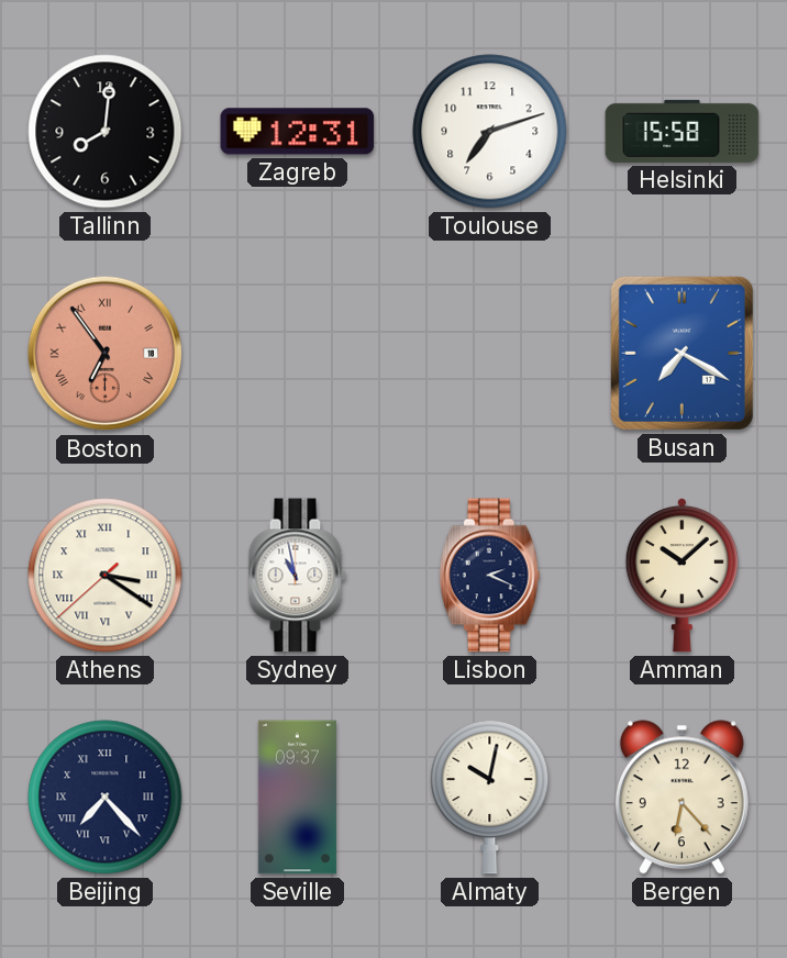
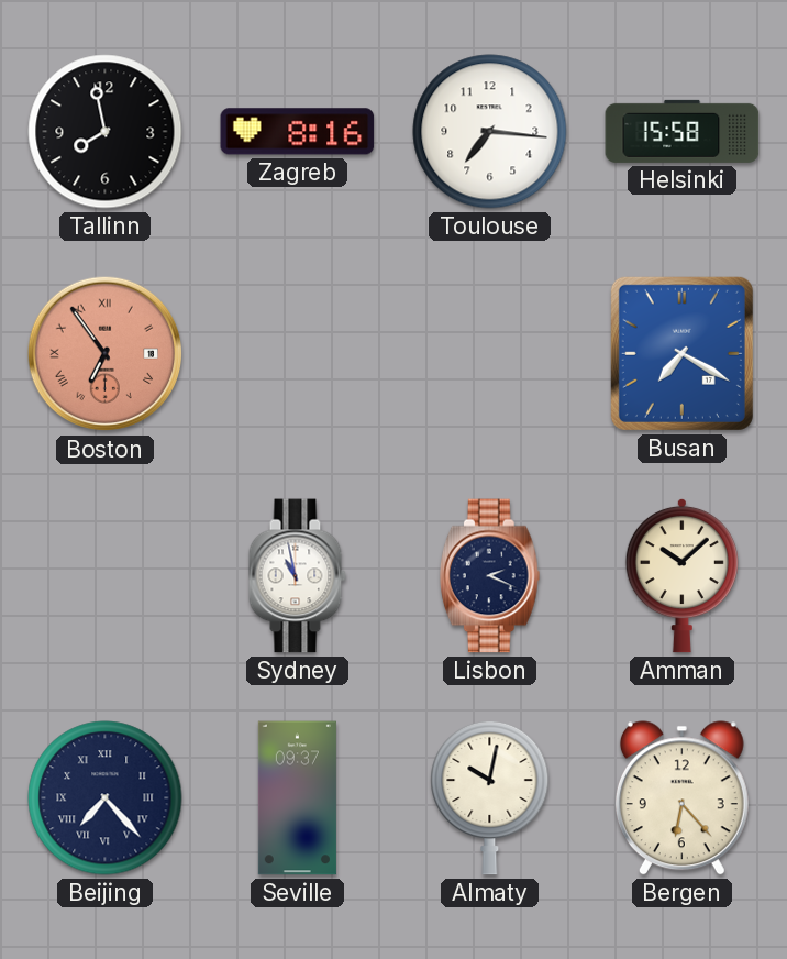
Tallinn: 8:01 -> 7:58
Zagreb: 12:31 -> 8:16
Toulouse: 7:12 -> 7:16
Athens: 3:20 -> none
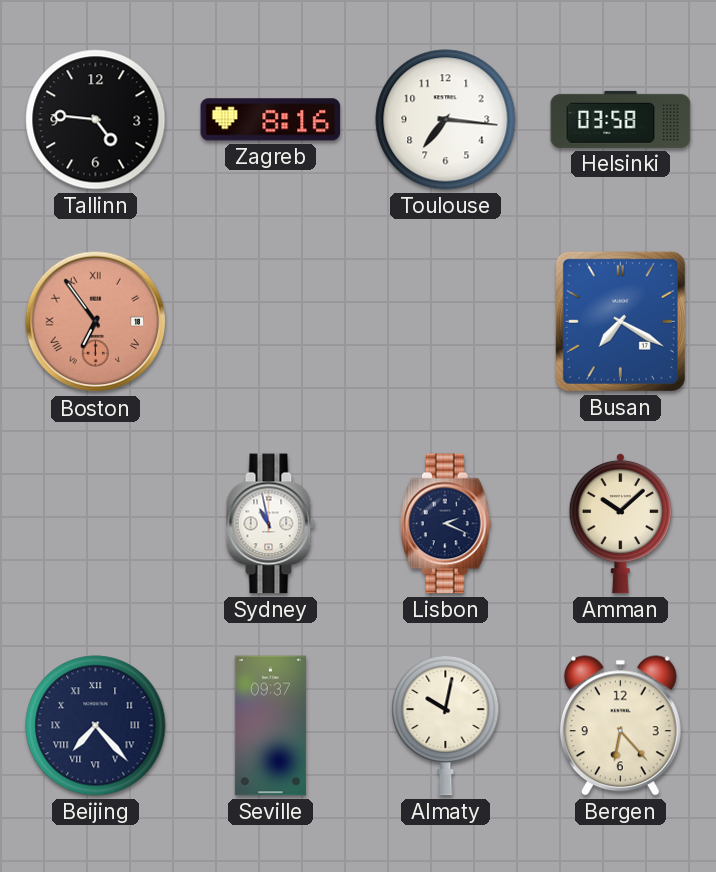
Tallinn: 7:58 -> 4:46
Helsinki: 15:58 -> 03:58
